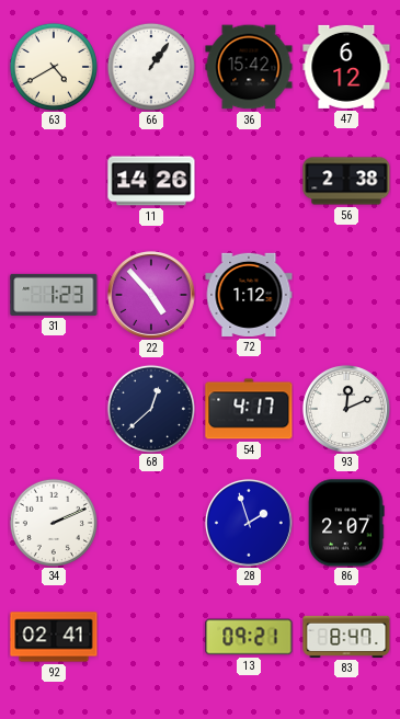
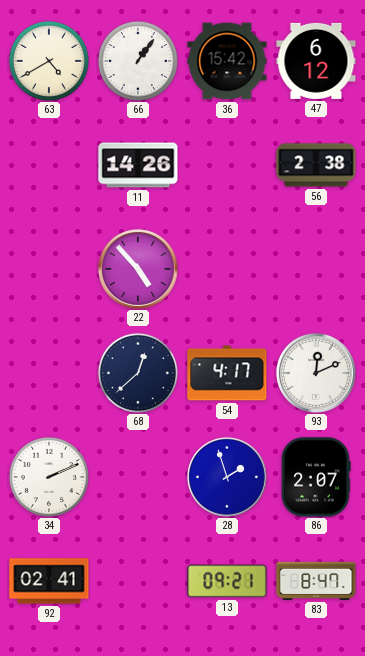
31: 1:23 -> none
72: 1:12 -> none
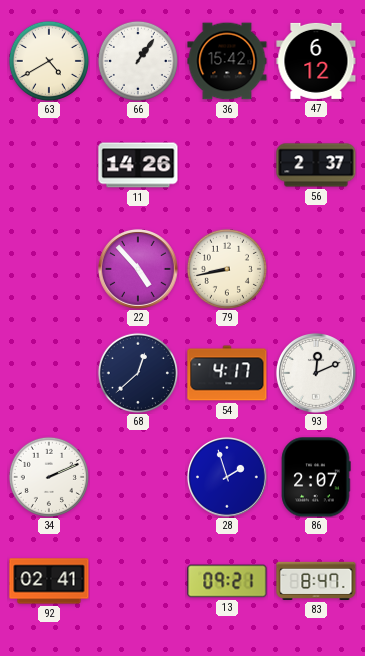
56: 2:38 -> 2:37
79: none -> 8:43
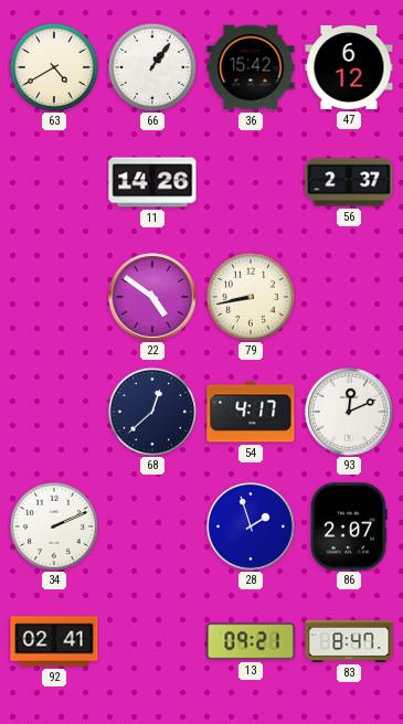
22: 4:53 -> 4:51
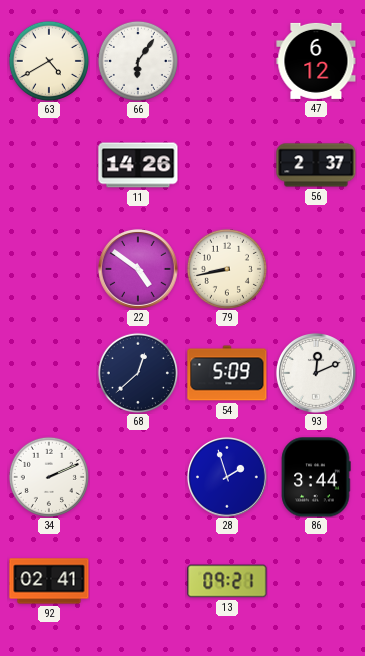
66: 1:06 -> 6:06
36: 15:42 -> none
54: 4:17 -> 5:09
86: 2:07 -> 3:44
83: 8:47 -> none
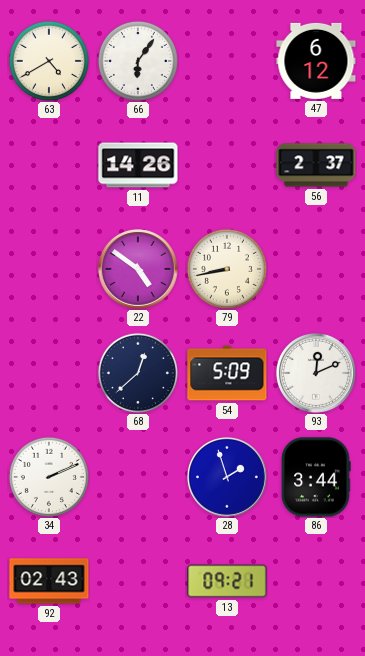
92: 02:41 -> 02:43
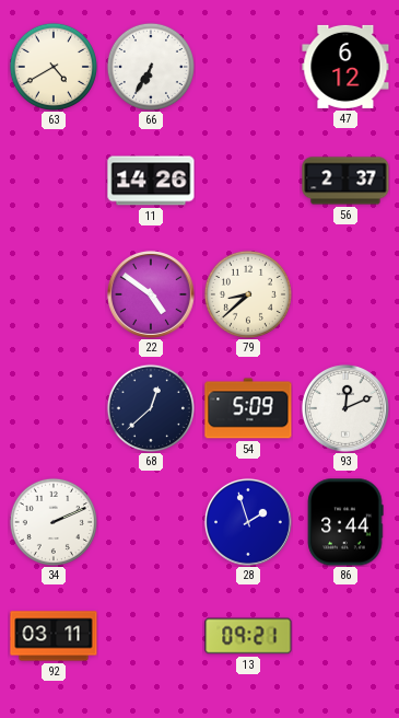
66: 6:06 -> 6:35
79: 8:43 -> 8:38
92: 02:43 -> 03:11
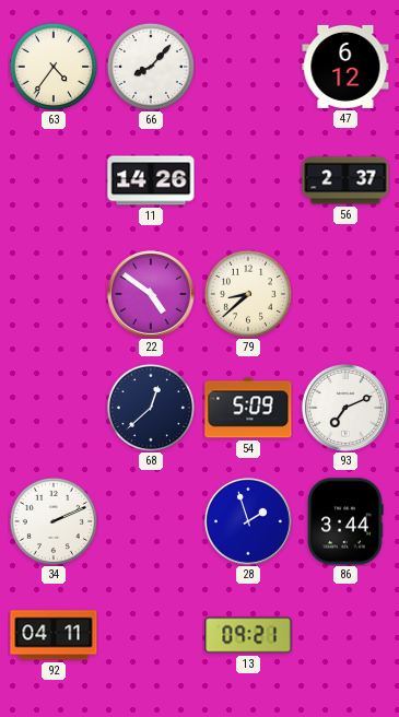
63: 4:40 -> 4:36
66: 6:35 -> 8:07
93: 12:11 -> 7:11
92: 03:11 -> 04:11
